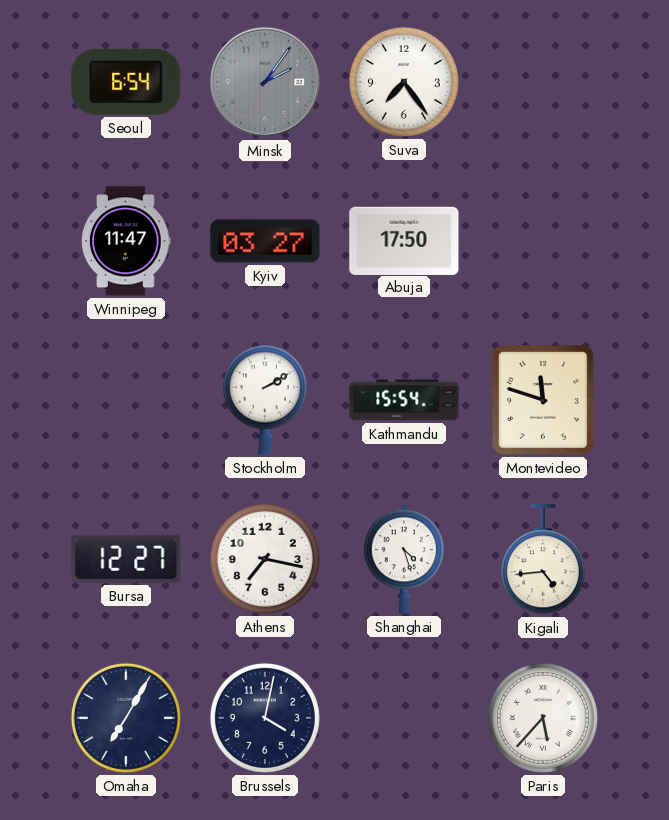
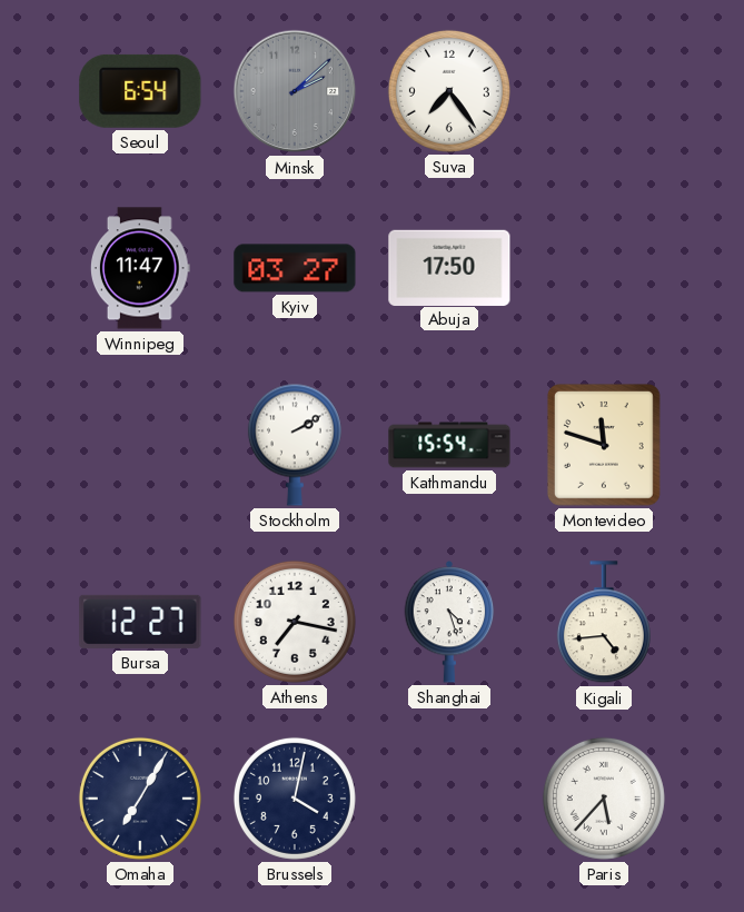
Minsk: 2:06 -> 2:08
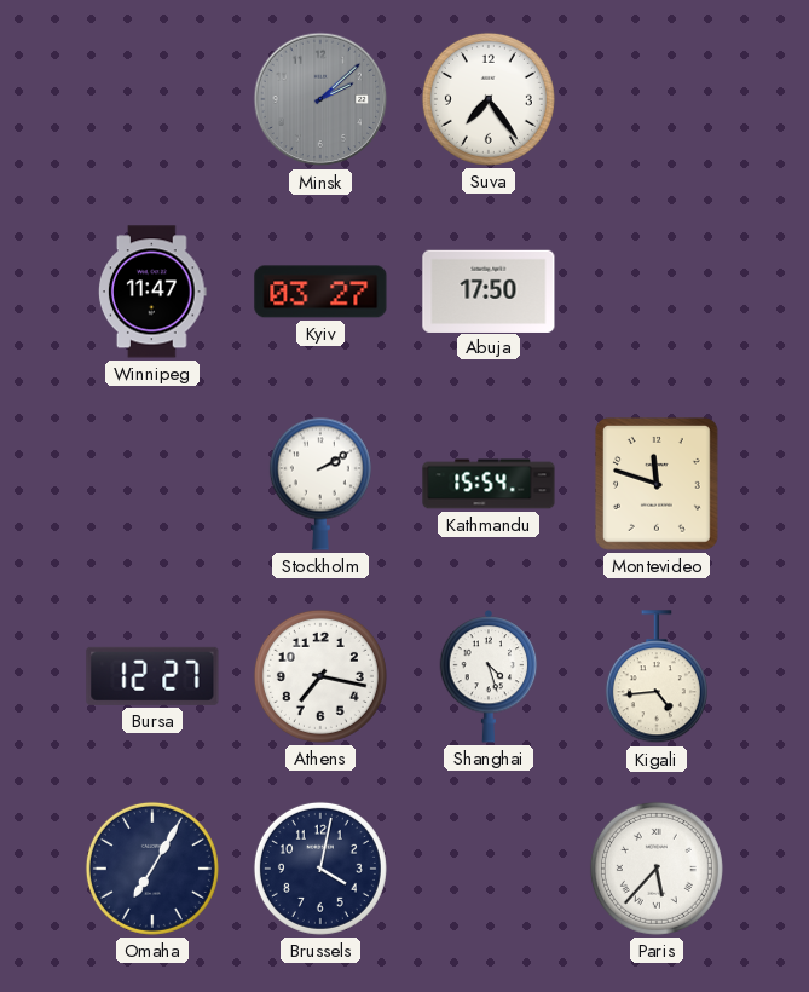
Seoul: 6:54 -> none
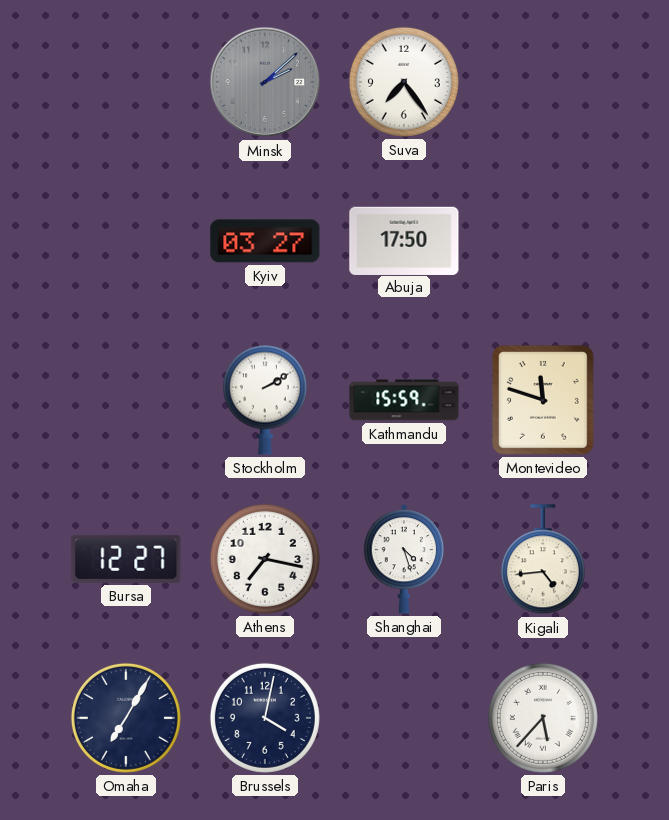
Winnipeg: 11:47 -> none
Kathmandu: 15:54 -> 15:59
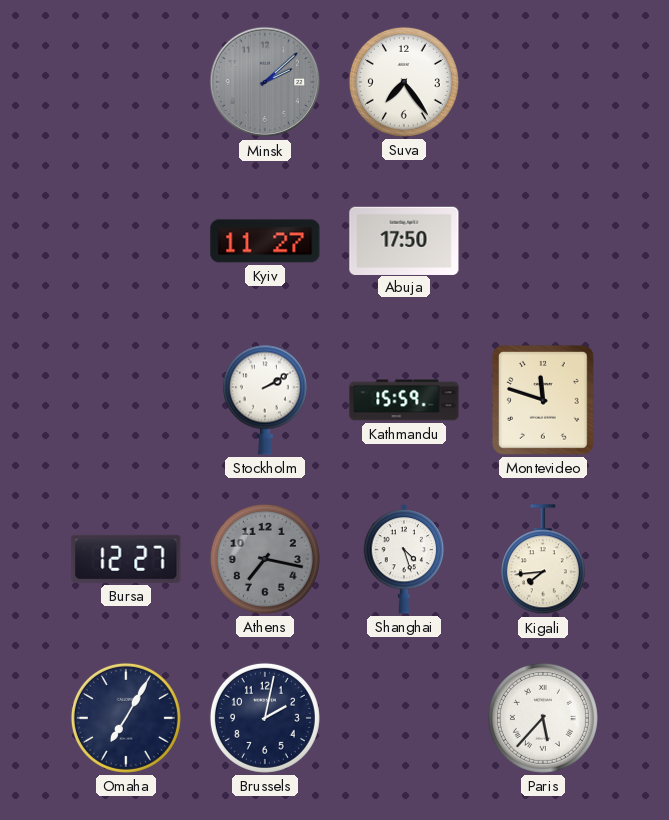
Kyiv: 03:27 -> 11:27
Athens dial: white -> grey
Kigali: 4:44 -> 7:44
Brussels: 4:02 -> 2:02
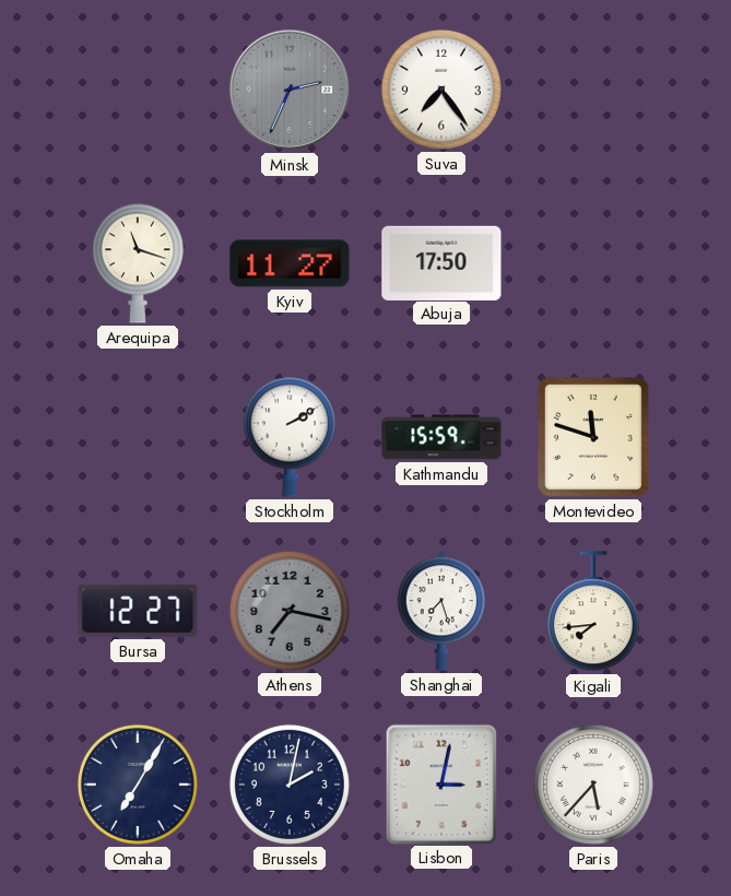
Minsk: 2:08 -> 2:34
Arequipa: none -> 11:18
Shanghai: 4:27 -> 7:27
Lisbon: none -> 3:02
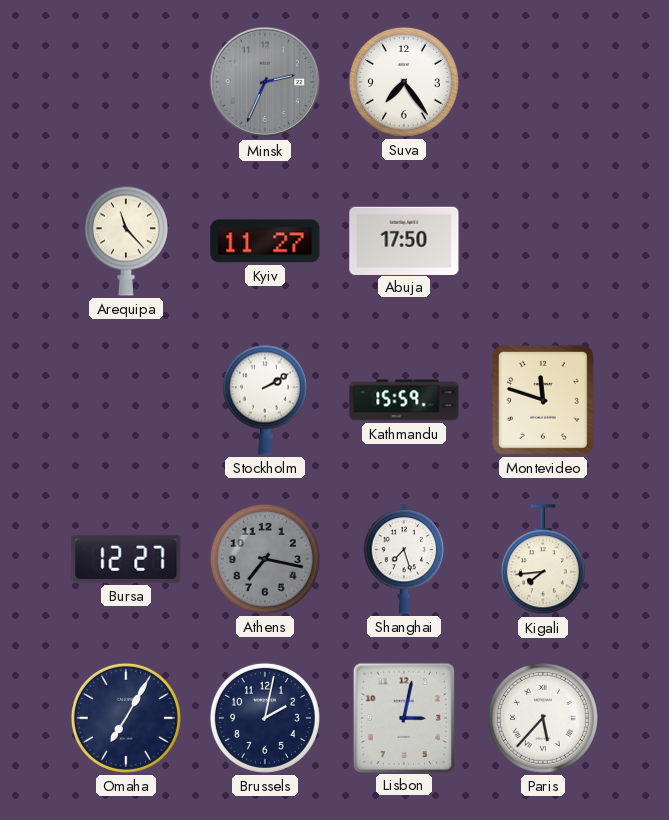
Arequipa: 11:18 -> 11:23
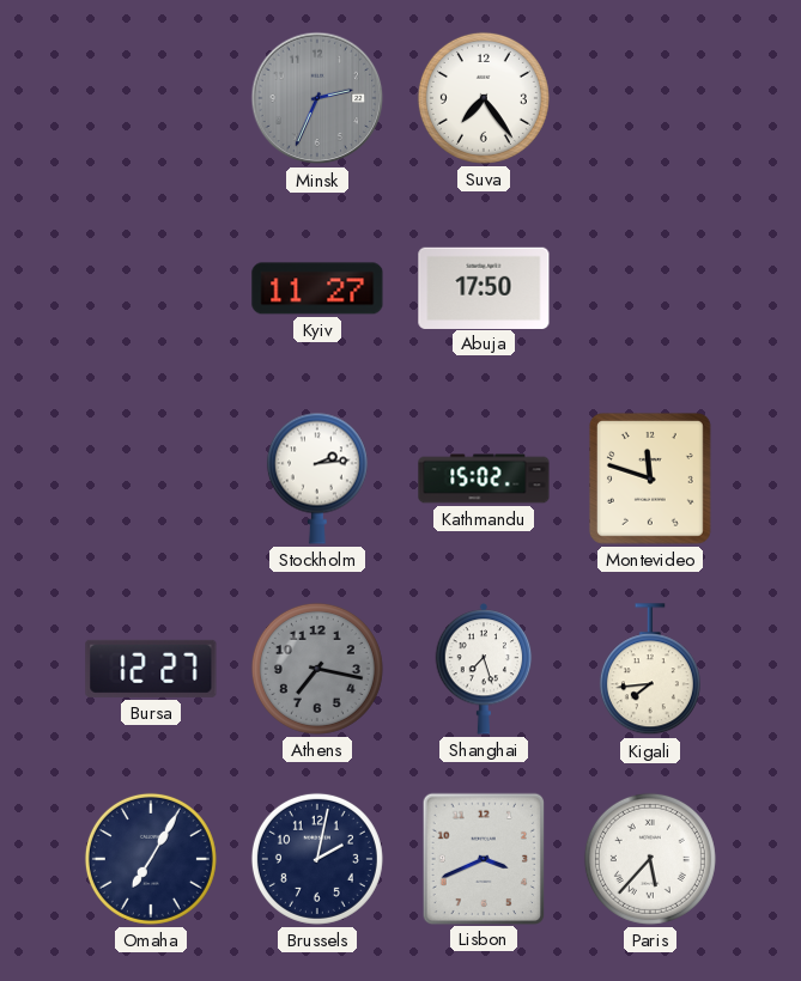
Arequipa: 11:23 -> none
Stockholm: 2:10 -> 2:14
Kathmandu: 15:59 -> 15:02
Lisbon: 3:02 -> 3:41
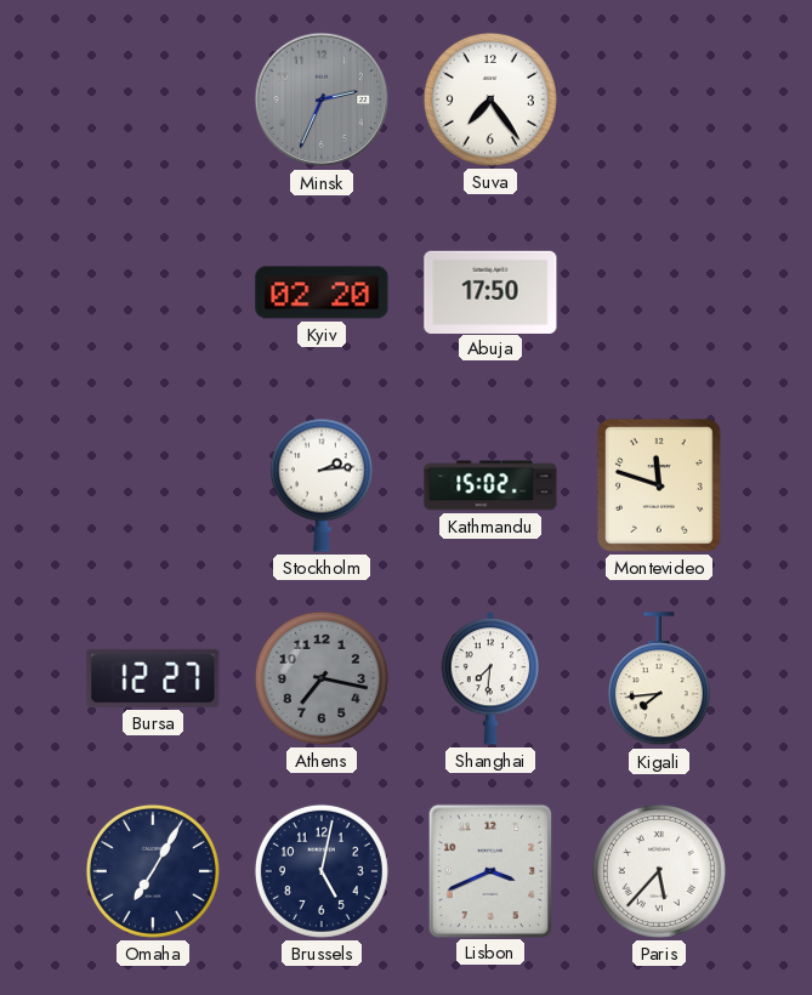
Kyiv: 11:27 -> 02:20
Shanghai: 7:27 -> 7:31
Brussels: 2:02 -> 5:02
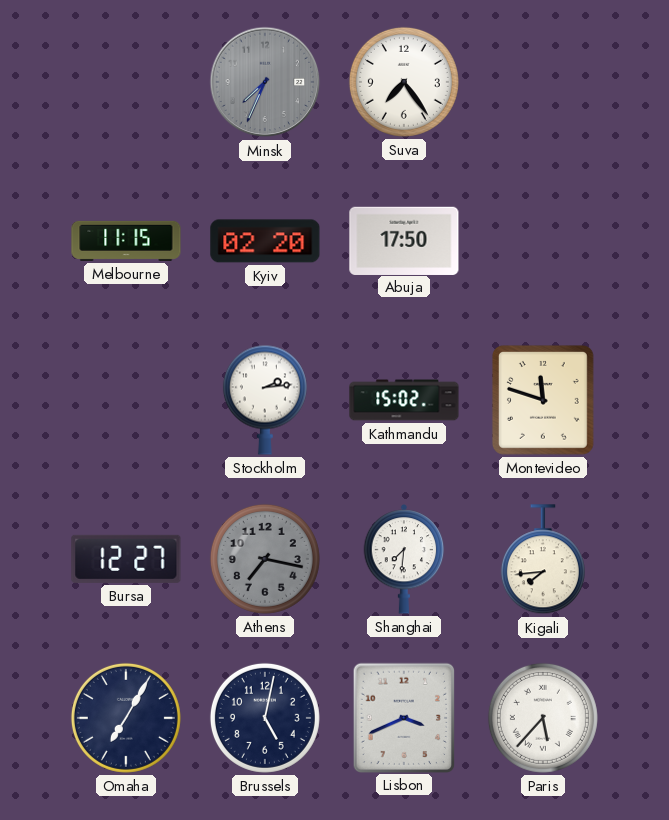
Minsk: 2:34 -> 7:34
Melbourne: none -> 11:15
